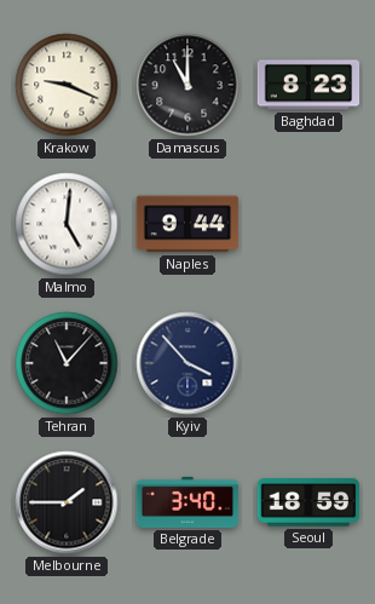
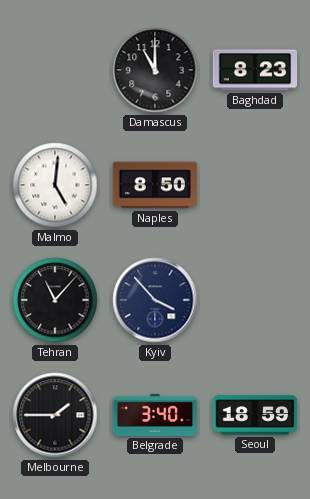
Krakow: 9:19 -> none
Naples: 9:44 -> 8:50
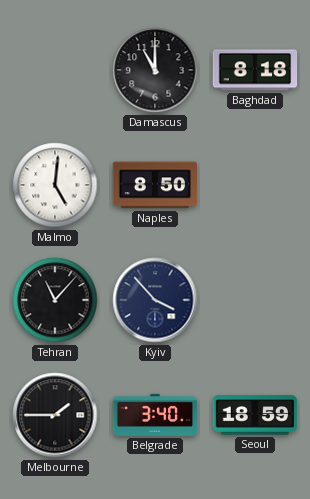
Baghdad: 8:23 -> 8:18
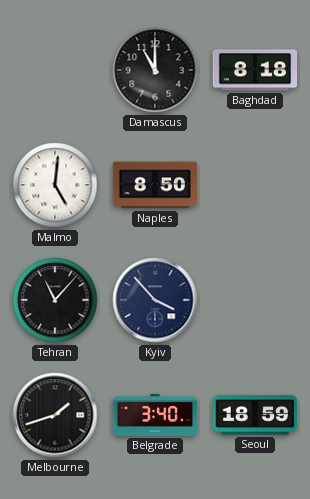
Melbourne: 1:45 -> 1:42
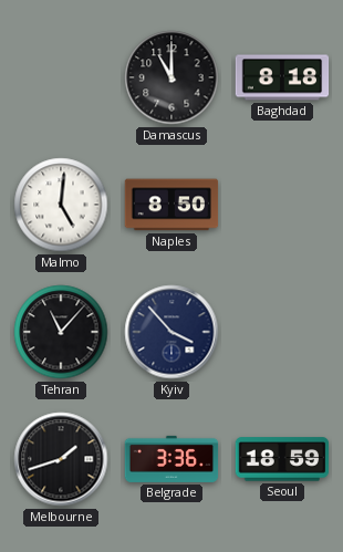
Belgrade: 3:40 -> 3:36
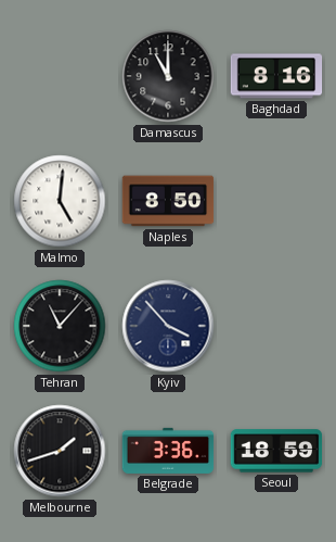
Baghdad: 8:18 -> 8:16
